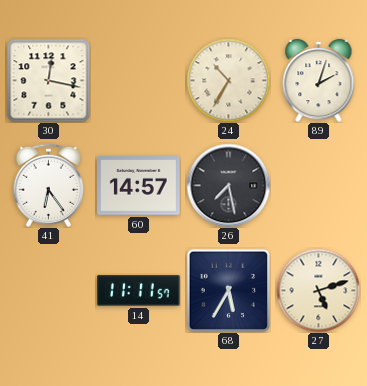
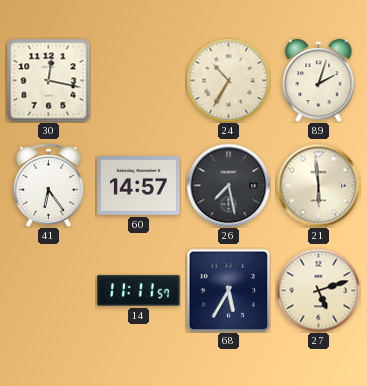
21: none -> 5:59
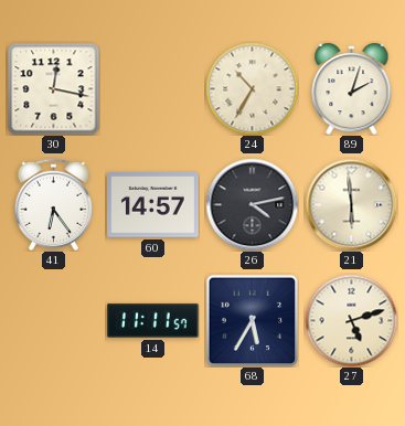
26: 7:28 -> 4:13
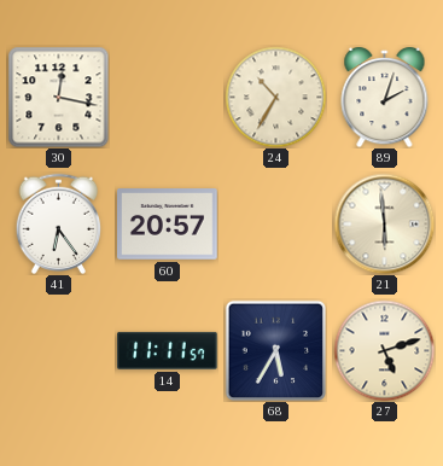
60: 14:57 -> 20:57
26: 4:13 -> none
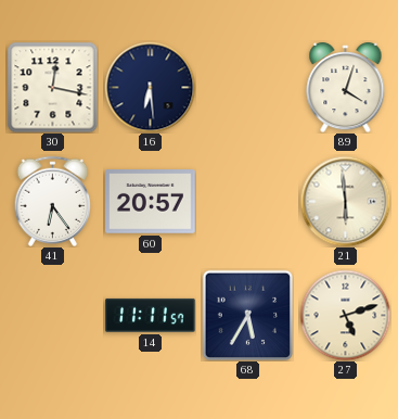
16: none -> 6:29
24: 10:35 -> none
89: 2:03 -> 4:03
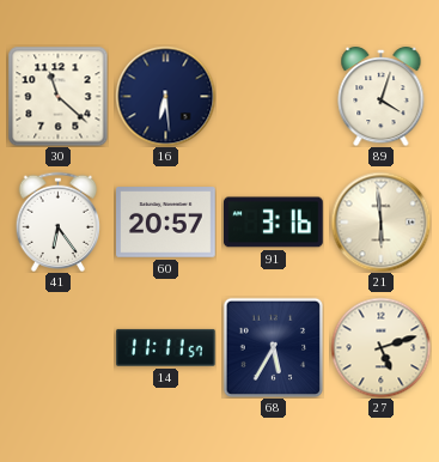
30: 12:17 -> 11:22
91: none -> 3:16
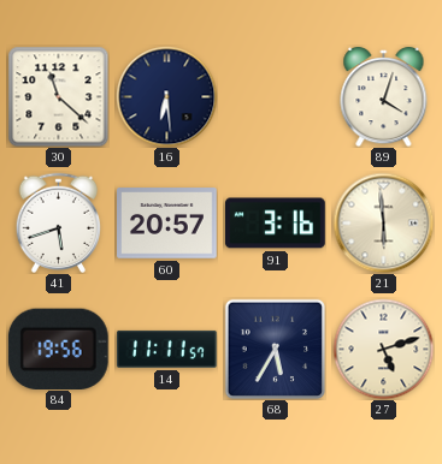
41: 6:24 -> 5:42
84: none -> 19:56
